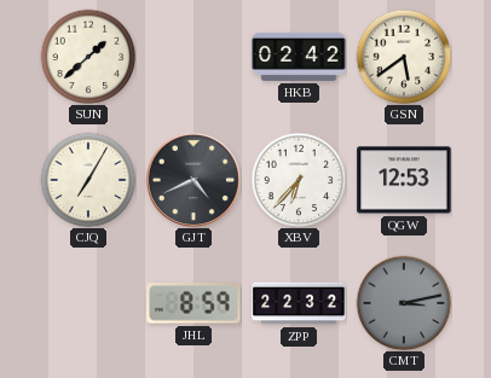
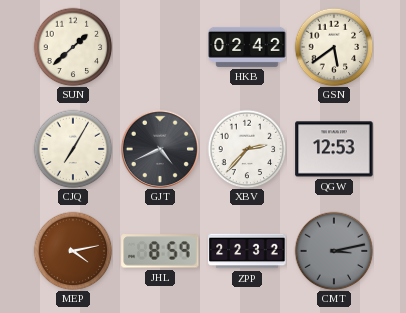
XBV: 6:37 -> 2:37
MEP: none -> 4:13
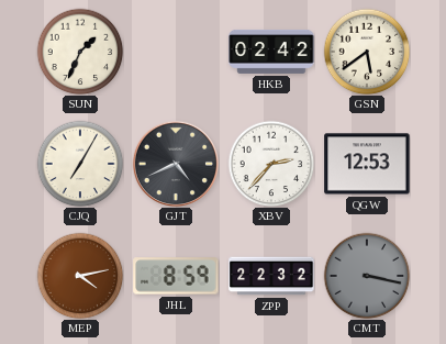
SUN: 1:38 -> 1:34
CMT: 3:13 -> 3:17
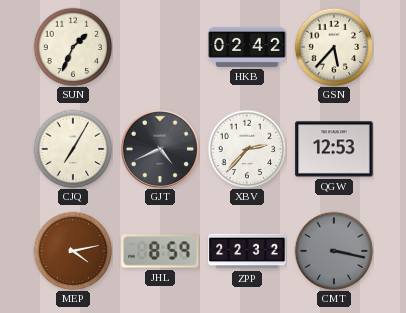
GSN: 5:39 -> 5:37
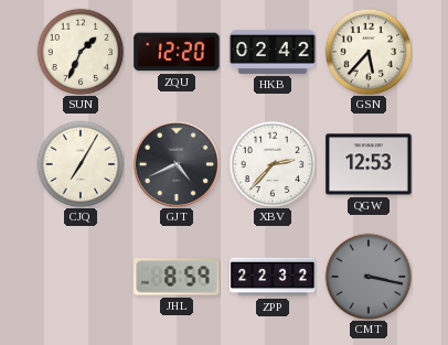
ZQU: none -> 12:20
MEP: 4:13 -> none
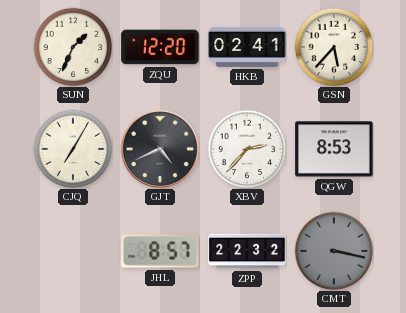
HKB: 02:42 -> 02:41
QGW: 12:53 -> 8:53
JHL: 8:59 -> 8:57
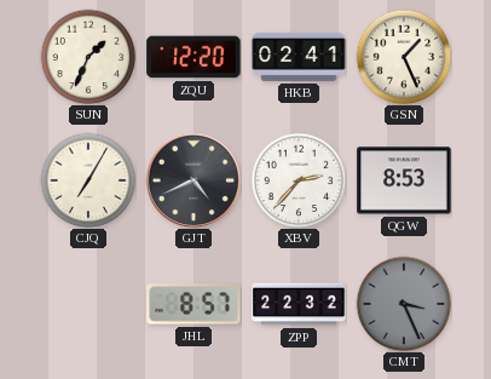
GSN: 5:37 -> 1:26
CMT: 3:17 -> 3:26
